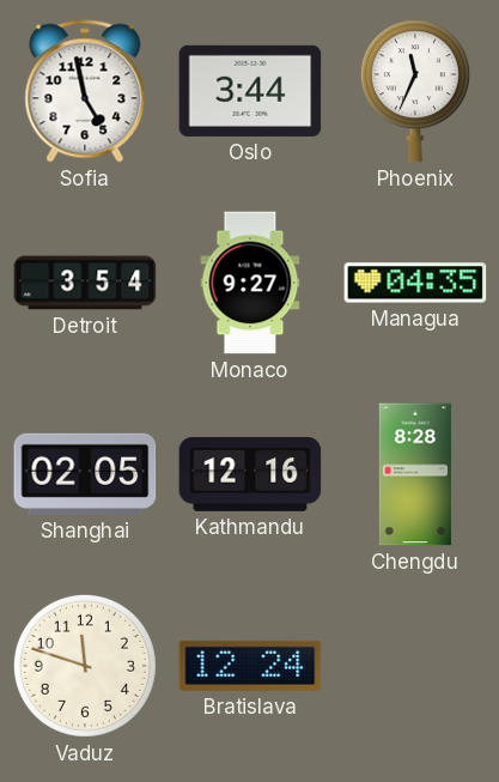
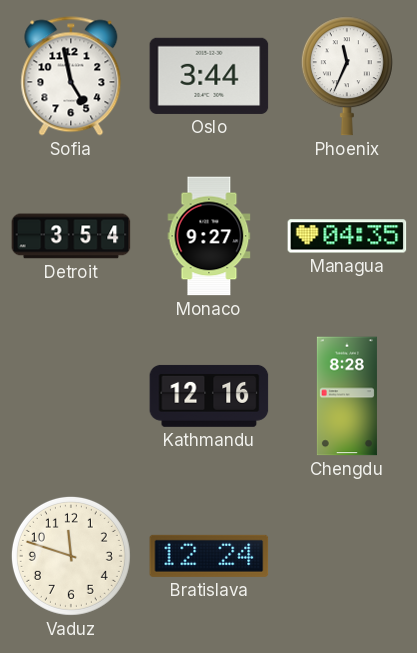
Shanghai: 02:05 -> none
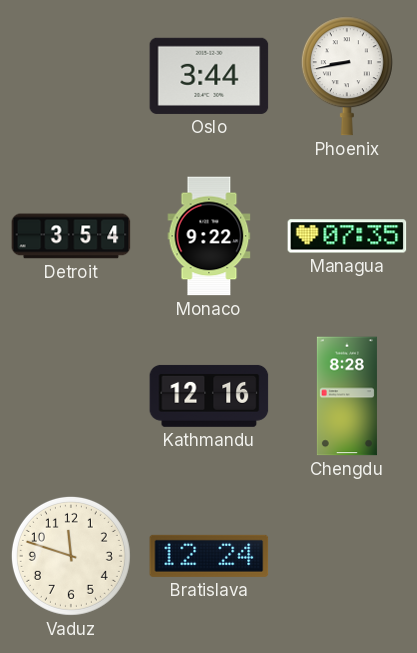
Sofia: 4:58 -> none
Phoenix: 11:34 -> 8:43
Monaco: 9:27 -> 9:22
Managua: 04:35 -> 07:35
